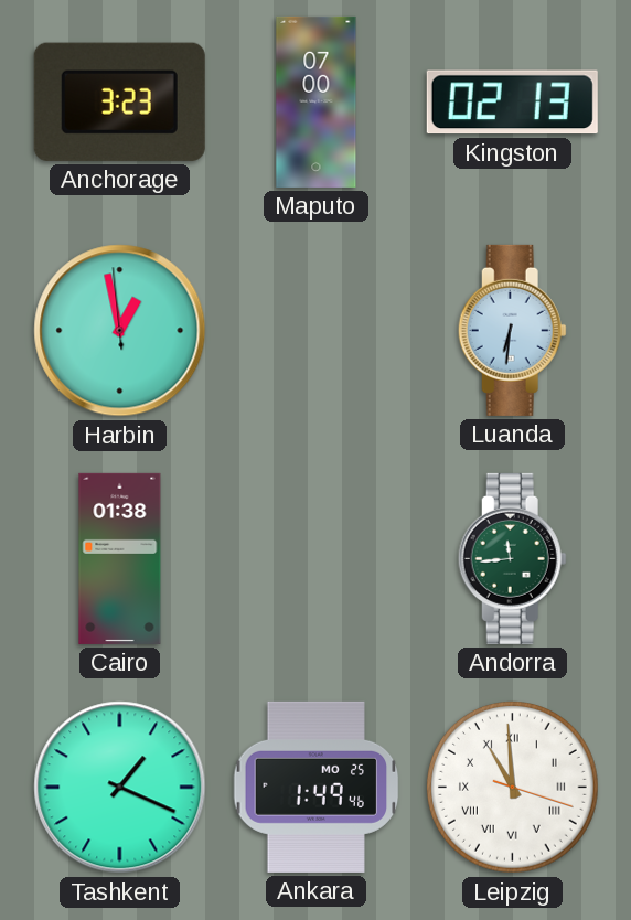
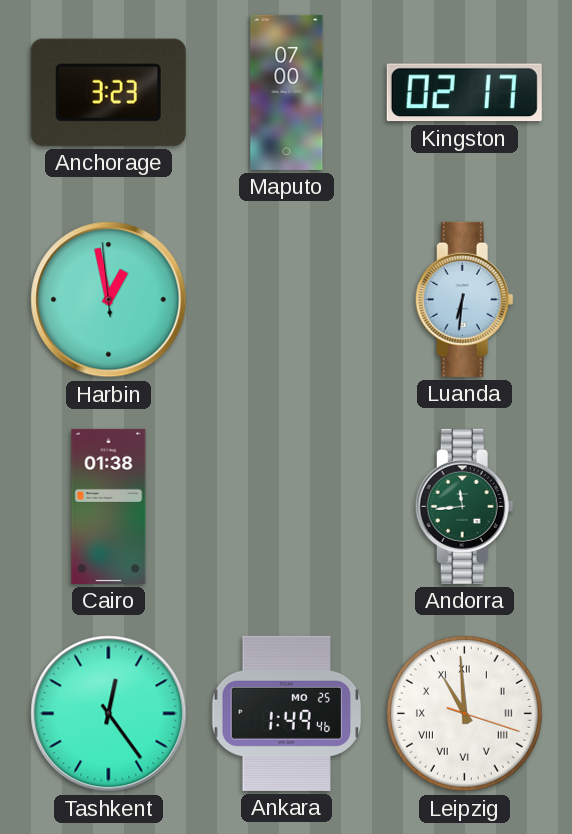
Kingston: 02:13 -> 02:17
Tashkent: 1:19 -> 12:24
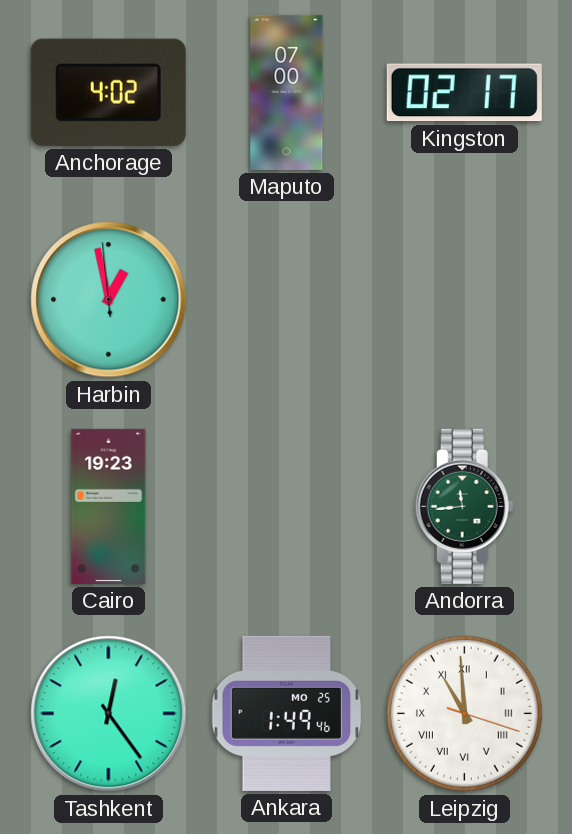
Anchorage: 3:23 -> 4:02
Luanda: 6:31 -> none
Cairo: 01:38 -> 19:23
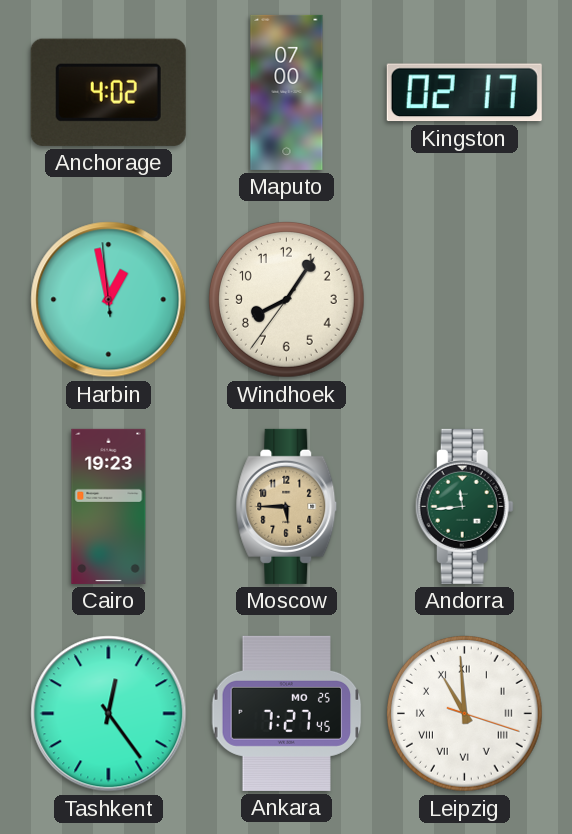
Windhoek: none -> 8:05
Moscow: none -> 5:45
Ankara: 1:49 -> 7:27
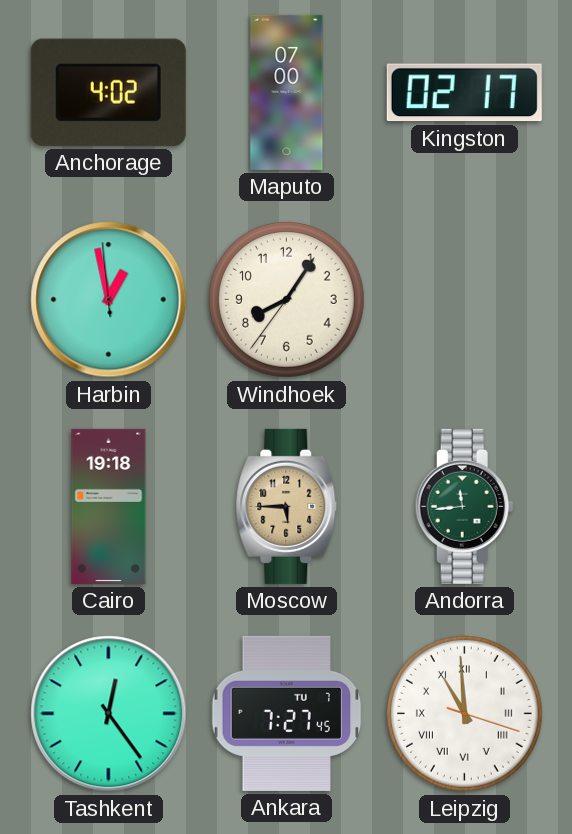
Cairo: 19:23 -> 19:18
Ankara date: MO 25 -> TU 7
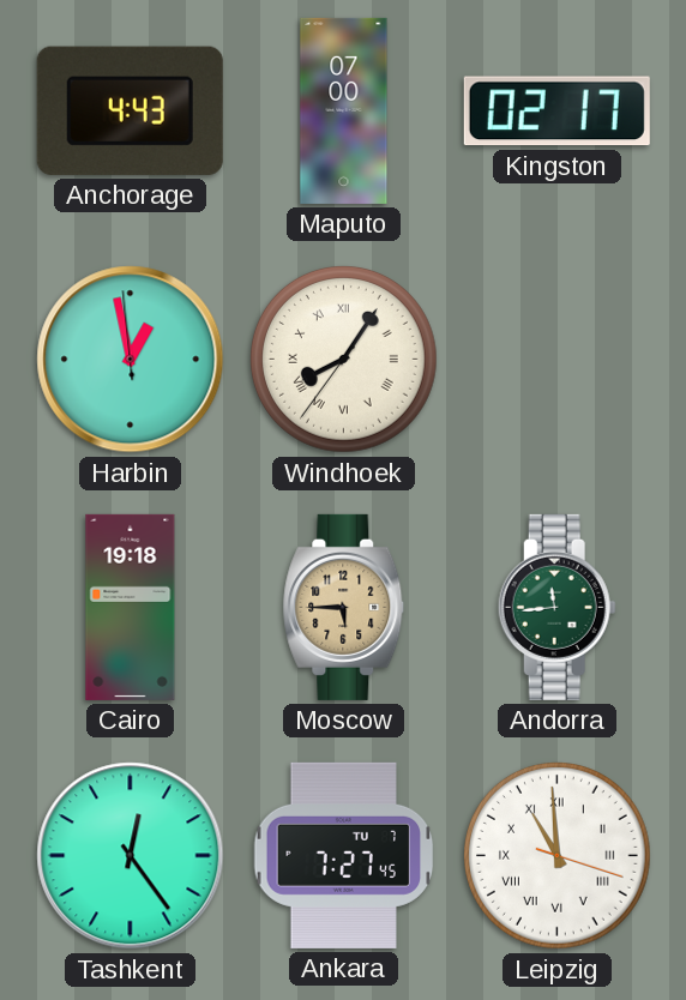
Anchorage: 4:02 -> 4:43
Windhoek numerals: Arabic -> Roman
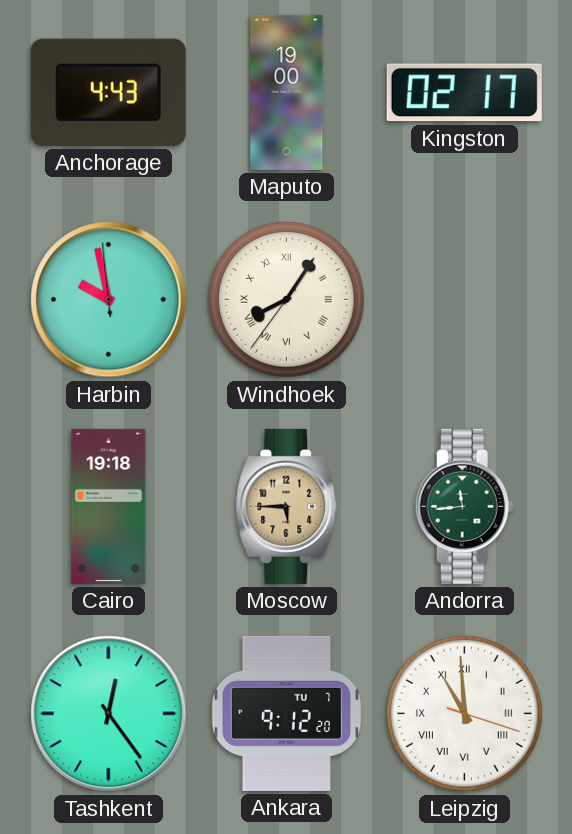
Maputo: 07:00 -> 19:00
Harbin: 12:57 -> 9:57
Ankara: 7:27 -> 9:12
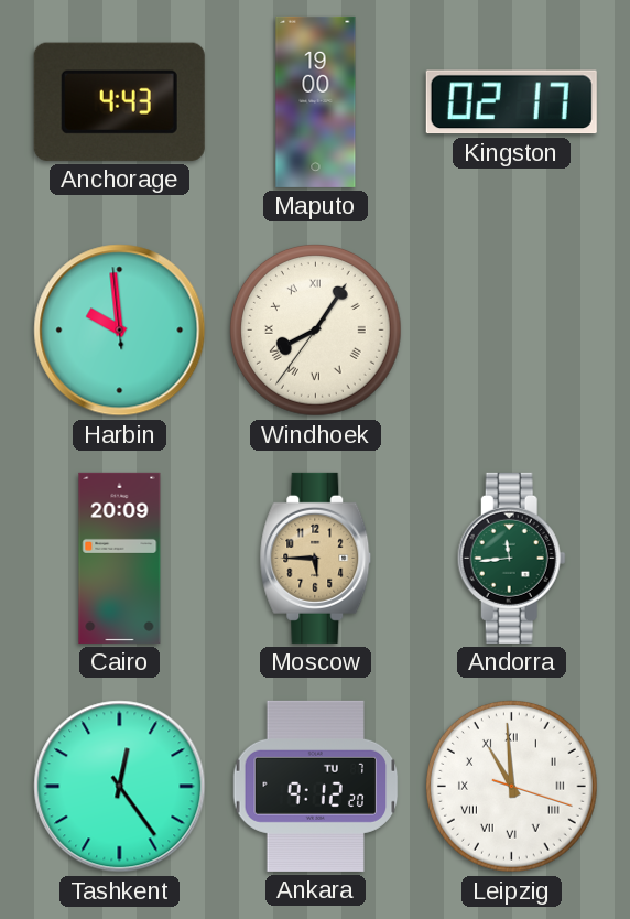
Harbin: 9:57 -> 9:58
Cairo: 19:18 -> 20:09
